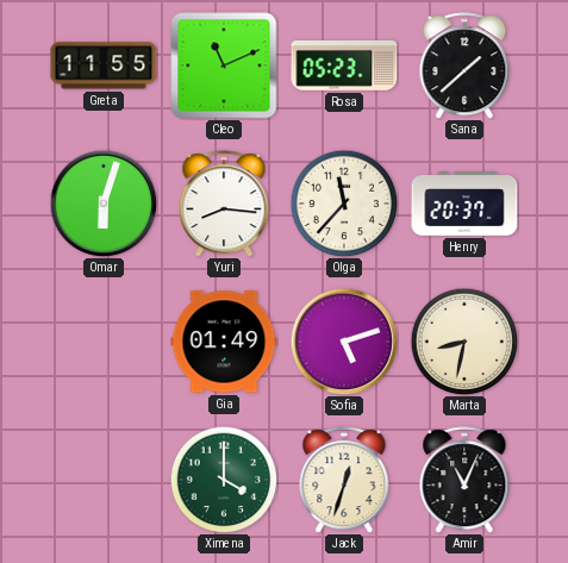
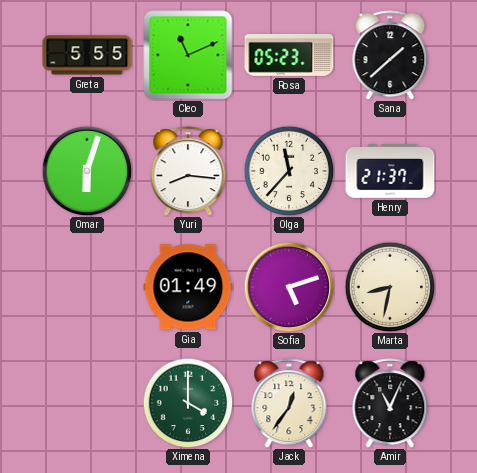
Greta: 11:55 -> 5:55
Henry: 20:37 -> 21:37
Jack: 12:33 -> 12:36
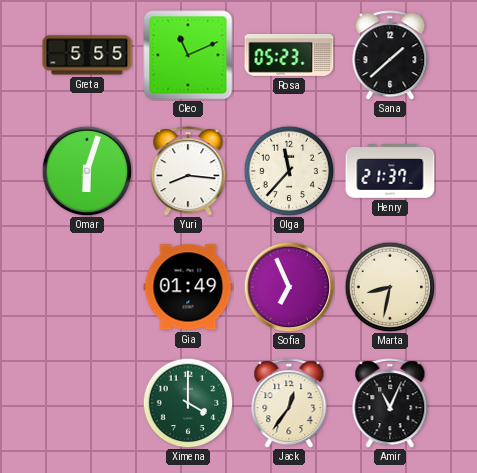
Sofia: 5:12 -> 6:56
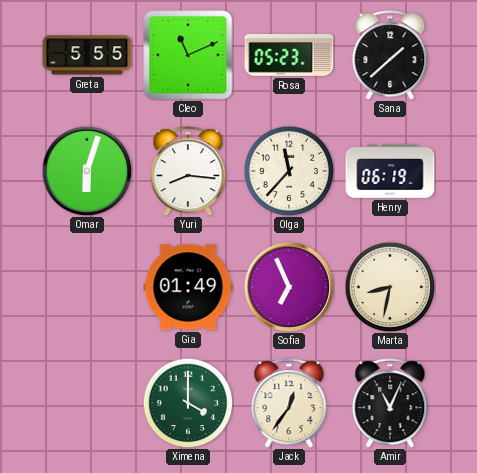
Henry: 21:37 -> 06:19
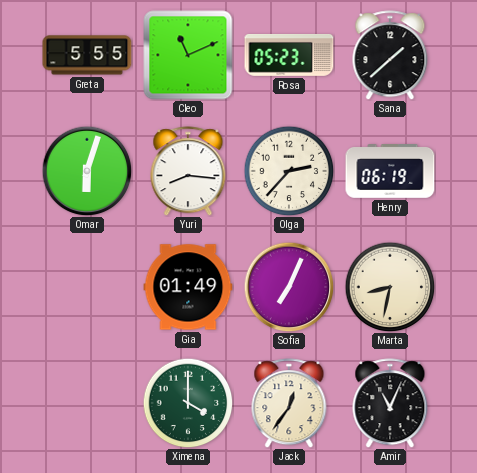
Olga: 11:37 -> 2:37
Sofia: 6:56 -> 7:04
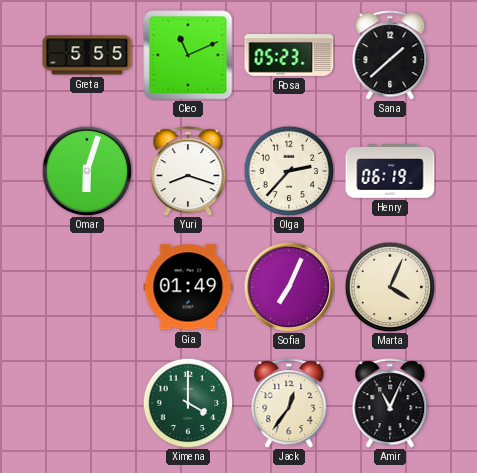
Yuri: 8:16 -> 8:18
Marta: 8:32 -> 4:04
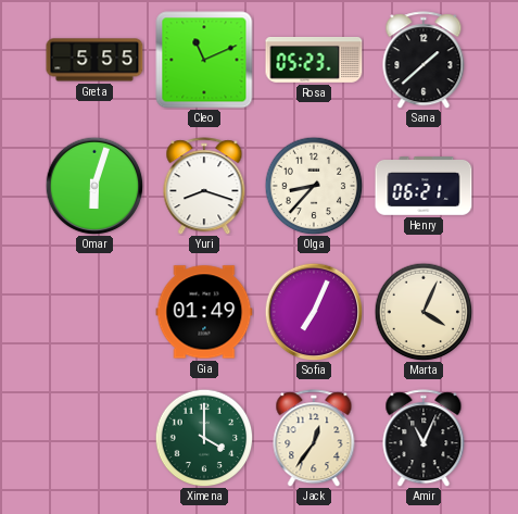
Olga: 2:37 -> 8:37
Henry: 06:19 -> 06:21
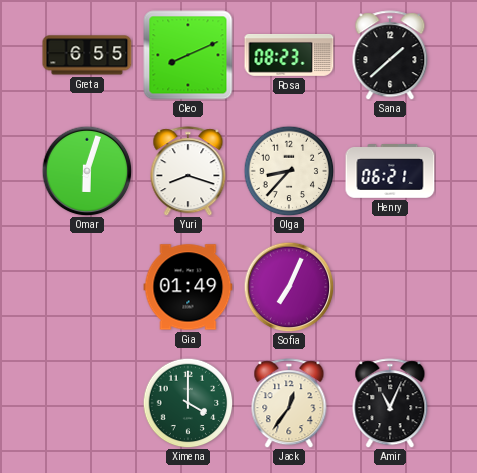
Greta: 5:55 -> 6:55
Cleo: 11:11 -> 8:11
Rosa: 05:23 -> 08:23
Marta: 4:04 -> none
